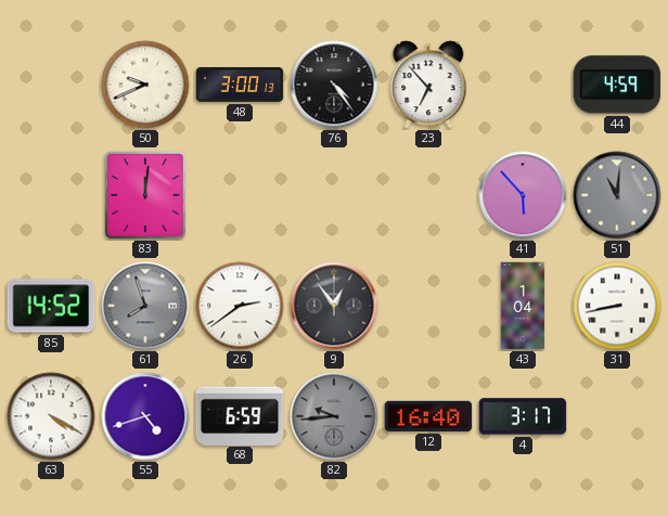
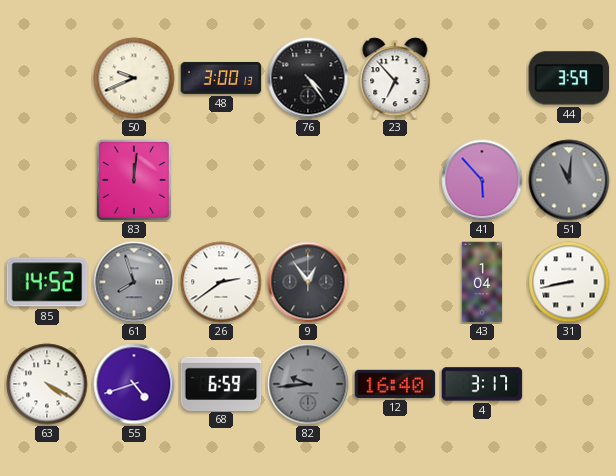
44: 4:59 -> 3:59
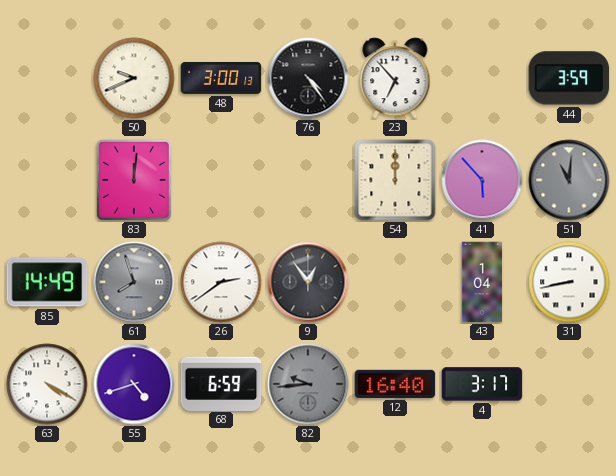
54: none -> 12:00
85: 14:52 -> 14:49
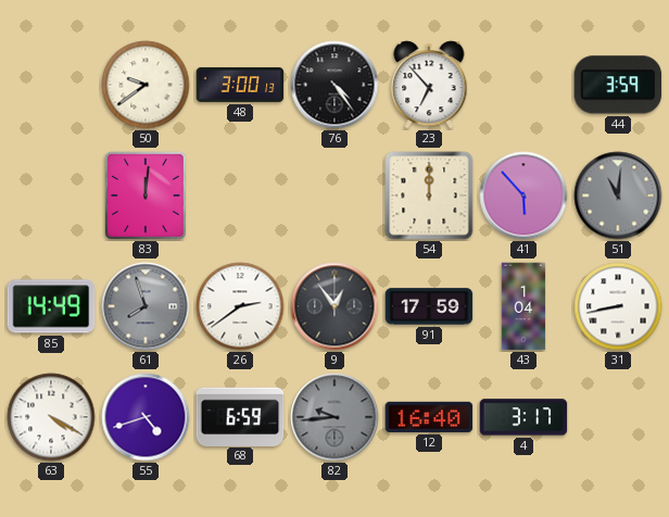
50: 9:41 -> 9:39
91: none -> 17:59
